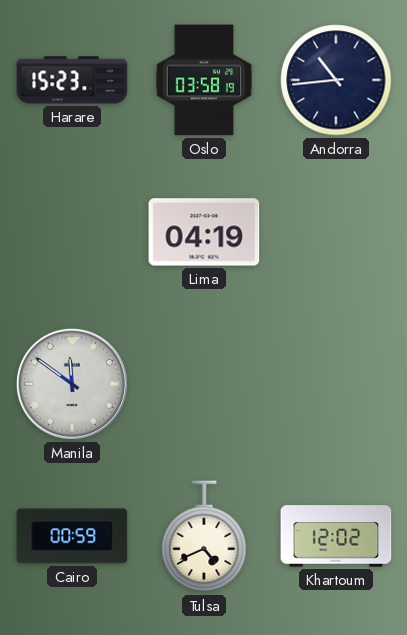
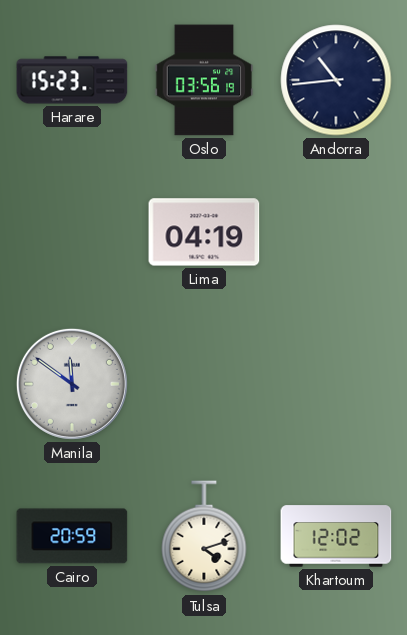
Oslo: 03:58 -> 03:56
Cairo: 00:59 -> 20:59
Tulsa: 4:41 -> 4:12
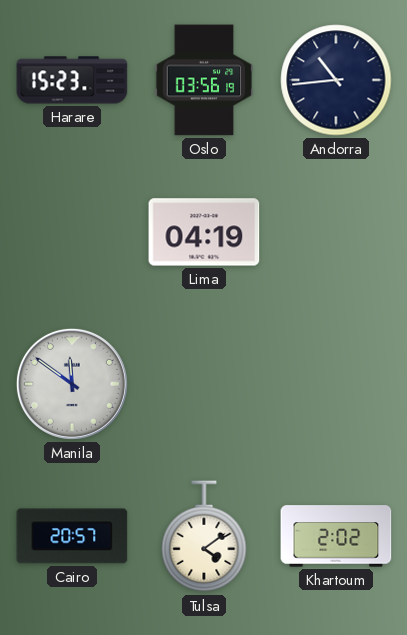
Cairo: 20:59 -> 20:57
Tulsa: 4:12 -> 4:09
Khartoum: 12:02 -> 2:02
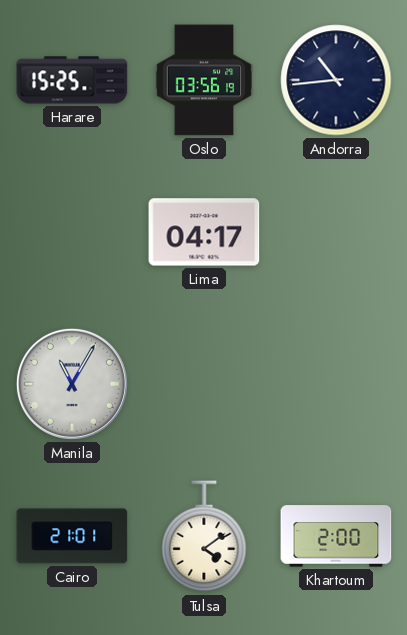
Harare: 15:23 -> 15:25
Lima: 04:19 -> 04:17
Manila: 11:51 -> 11:05
Cairo: 20:57 -> 21:01
Khartoum: 2:02 -> 2:00
